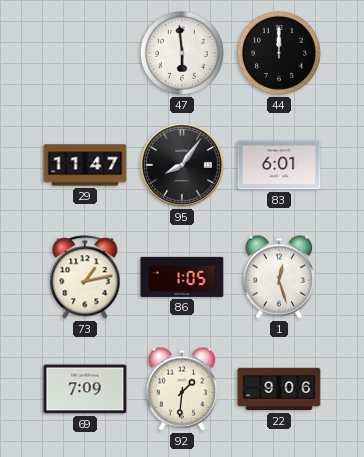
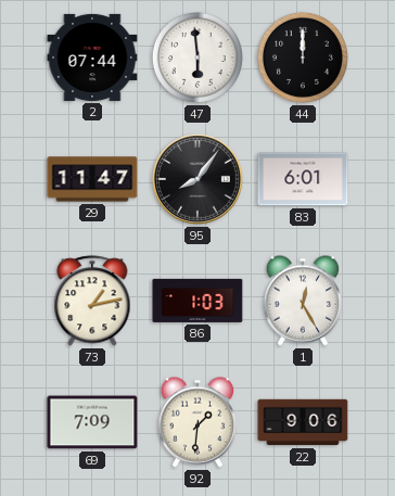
2: none -> 07:44
86: 1:05 -> 1:03
1: 12:27 -> 12:25
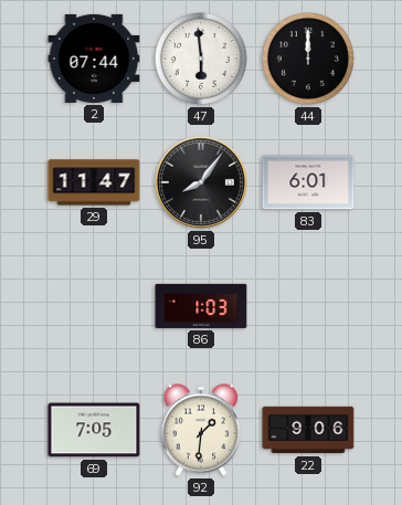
73: 1:13 -> none
1: 12:25 -> none
69: 7:09 -> 7:05
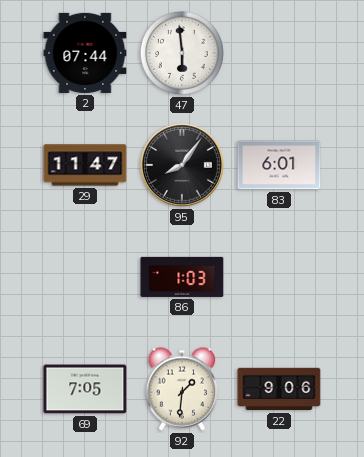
44: 12:00 -> none
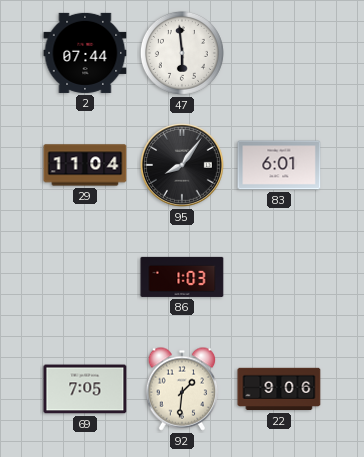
29: 11:47 -> 11:04
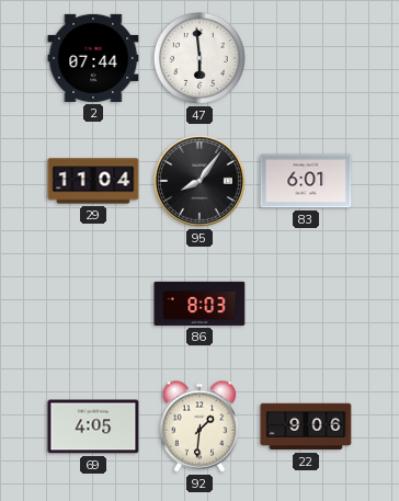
86: 1:03 -> 8:03
69: 7:05 -> 4:05
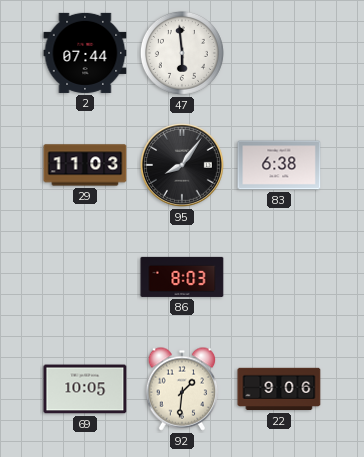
29: 11:04 -> 11:03
83: 6:01 -> 6:38
69: 4:05 -> 10:05
